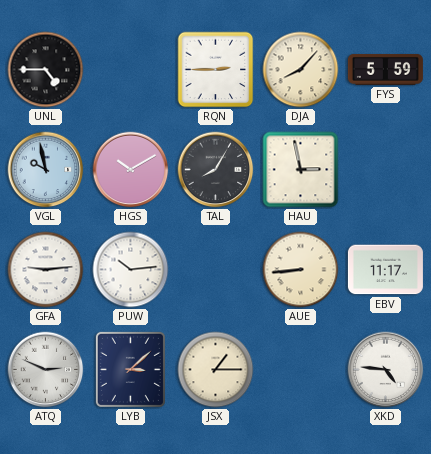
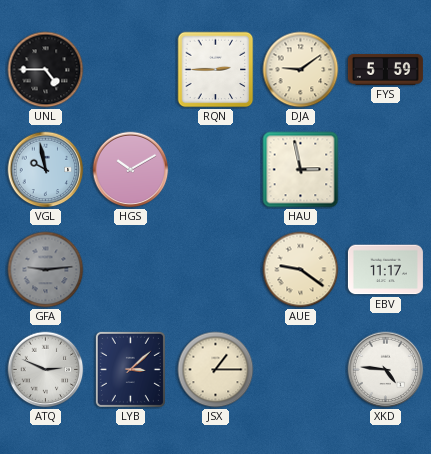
DJA: 8:07 -> 9:09
TAL: 8:05 -> none
GFA dial: white -> grey
PUW: 10:14 -> none
AUE: 8:44 -> 9:21
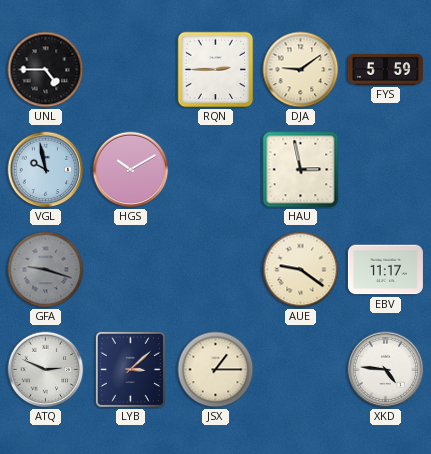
GFA: 9:14 -> 9:18
